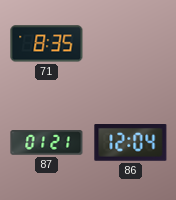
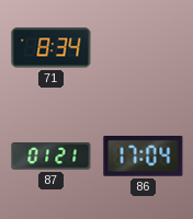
71: 8:35 -> 8:34
86: 12:04 -> 17:04
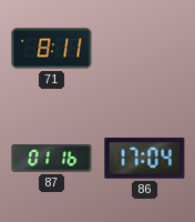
71: 8:34 -> 8:11
87: 01:21 -> 01:16
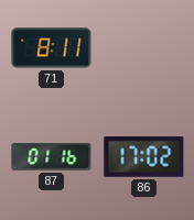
86: 17:04 -> 17:02
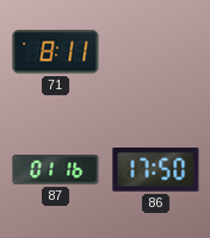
86: 17:02 -> 17:50
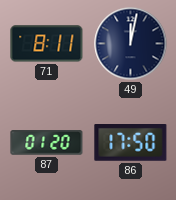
49: none -> 12:02
87: 01:16 -> 01:20
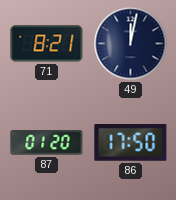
71: 8:11 -> 8:21
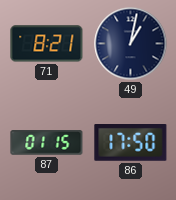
49: 12:02 -> 1:02
87: 01:20 -> 01:15
